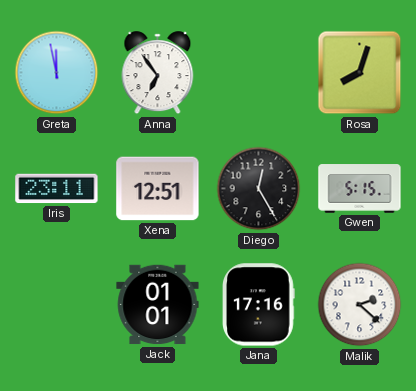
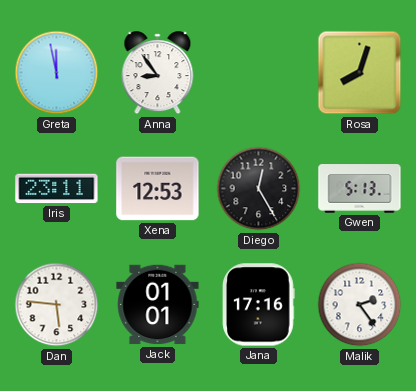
Anna: 6:54 -> 8:54
Xena: 12:51 -> 12:53
Gwen: 5:15 -> 5:13
Dan: none -> 5:46
Malik: 2:22 -> 2:24
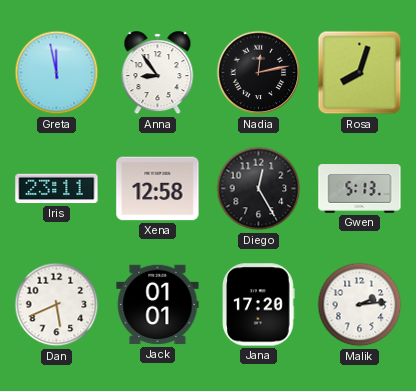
Nadia: none -> 12:13
Xena: 12:53 -> 12:58
Dan: 5:46 -> 5:41
Jana: 17:16 -> 17:20
Malik: 2:24 -> 2:14
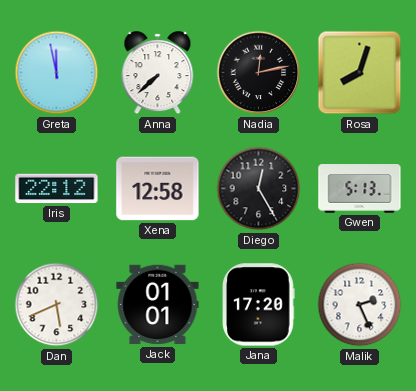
Anna: 8:54 -> 7:38
Iris: 23:11 -> 22:12
Malik: 2:14 -> 2:26
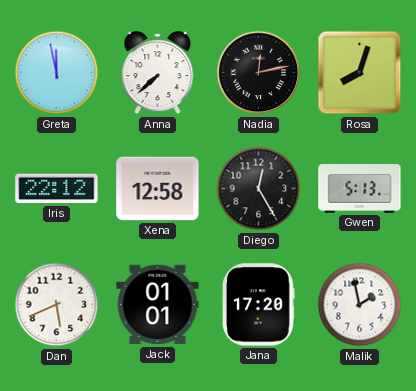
Malik: 2:26 -> 1:58
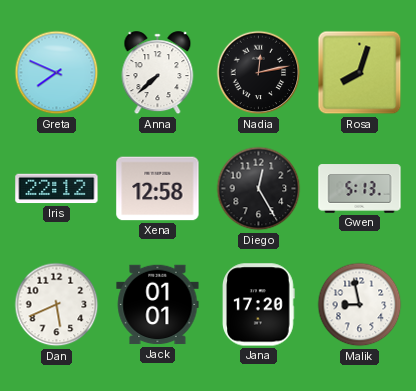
Greta: 11:58 -> 7:49
Malik: 1:58 -> 8:58
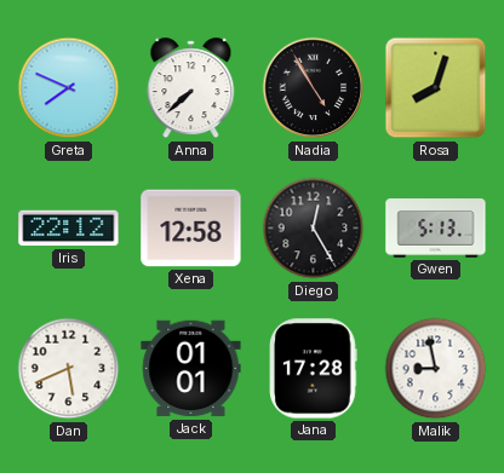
Nadia: 12:13 -> 4:55
Jana: 17:20 -> 17:28
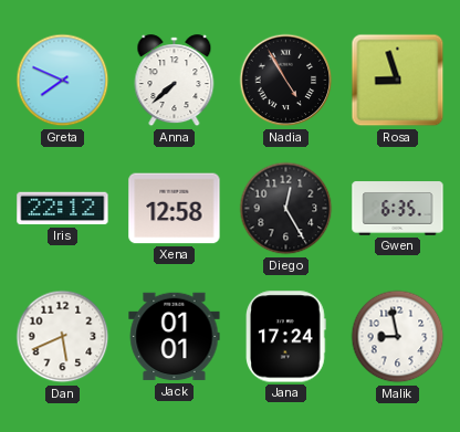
Rosa: 8:03 -> 8:57
Gwen: 5:13 -> 6:35
Jana: 17:28 -> 17:24
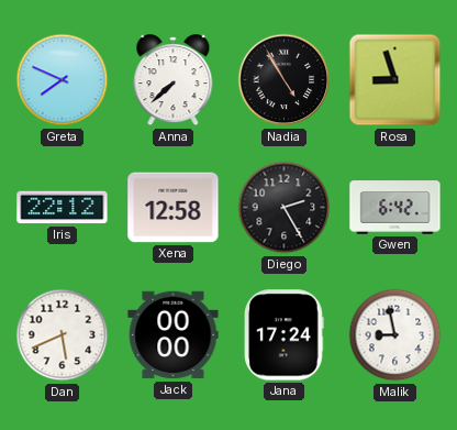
Diego: 12:25 -> 2:25
Gwen: 6:35 -> 6:42
Jack: 01:01 -> 00:00
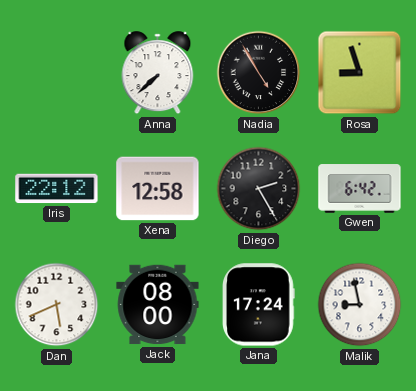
Greta: 7:49 -> none
Jack: 00:00 -> 08:00
